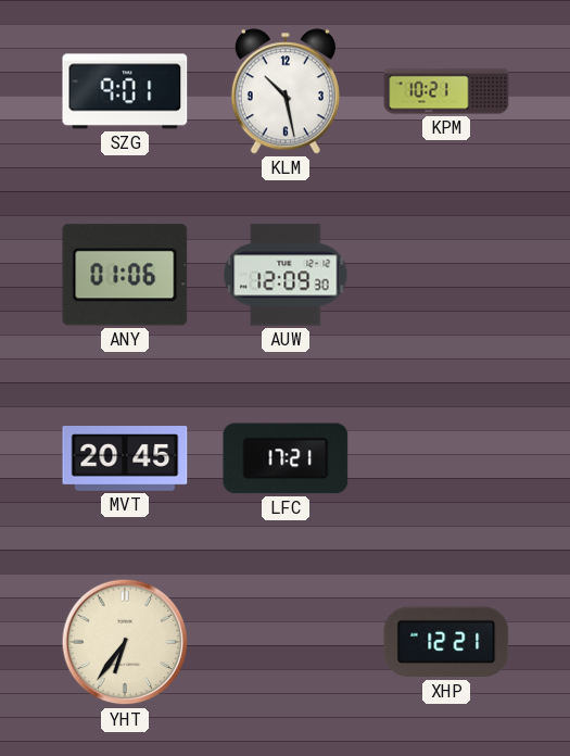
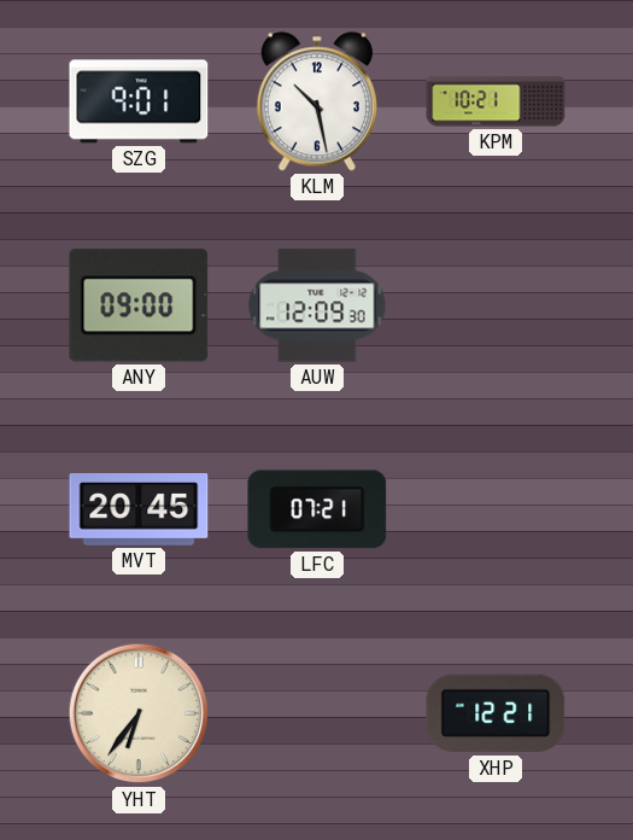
ANY: 01:06 -> 09:00
LFC: 17:21 -> 07:21
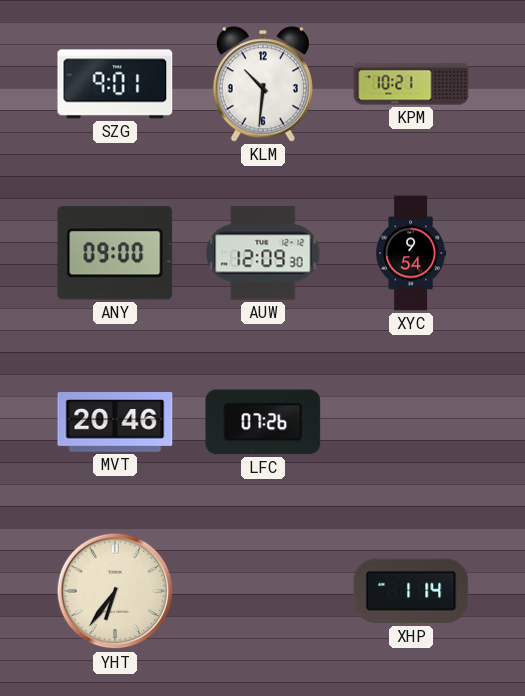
KLM: 10:28 -> 10:31
XYC: none -> 9:54
MVT: 20:45 -> 20:46
LFC: 07:21 -> 07:26
XHP: 12:21 -> 1:14
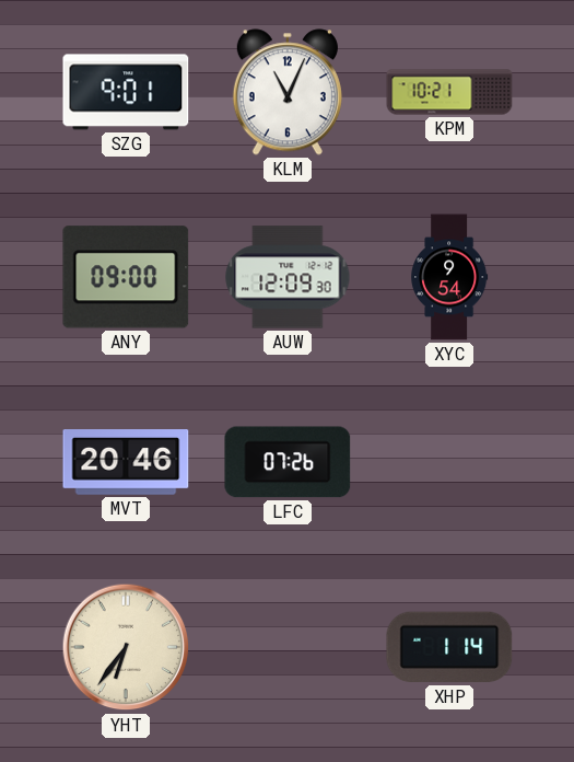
KLM: 10:31 -> 11:04
